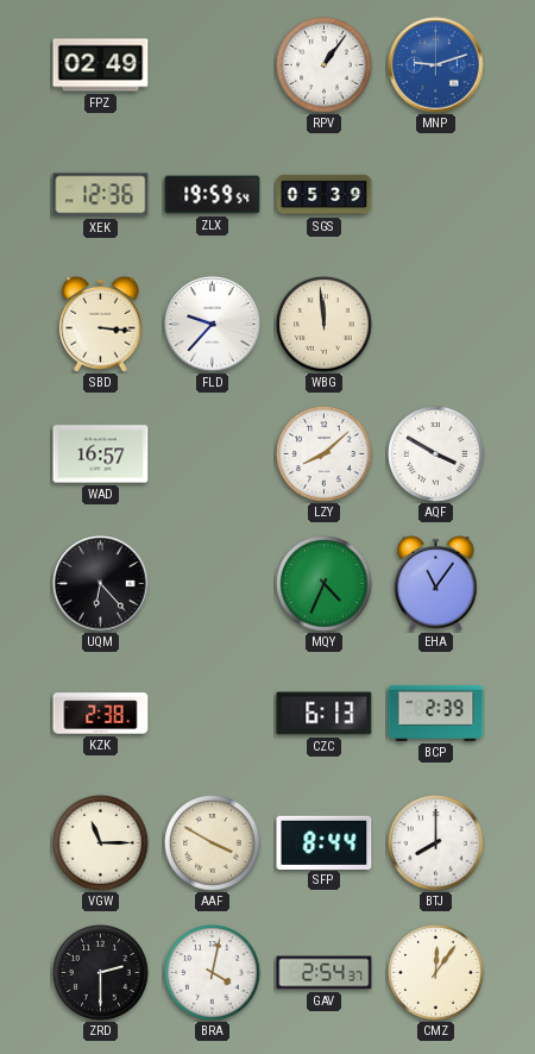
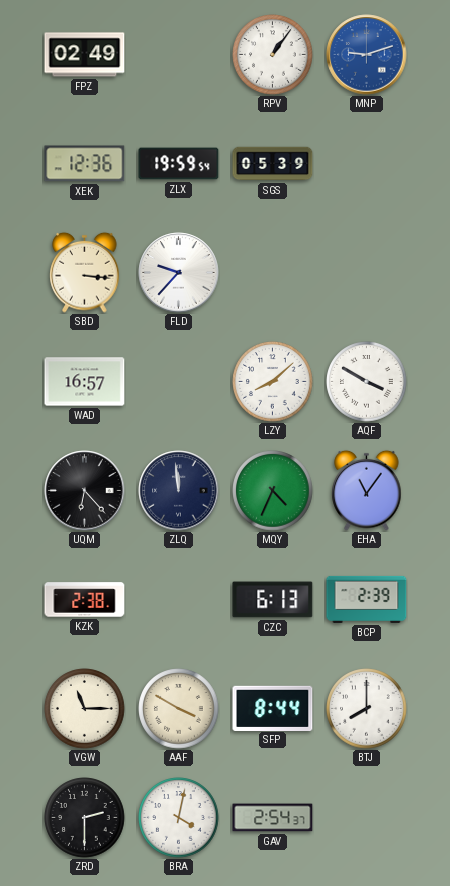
WBG: 11:59 -> none
ZLQ: none -> 11:59
CMZ: 12:06 -> none
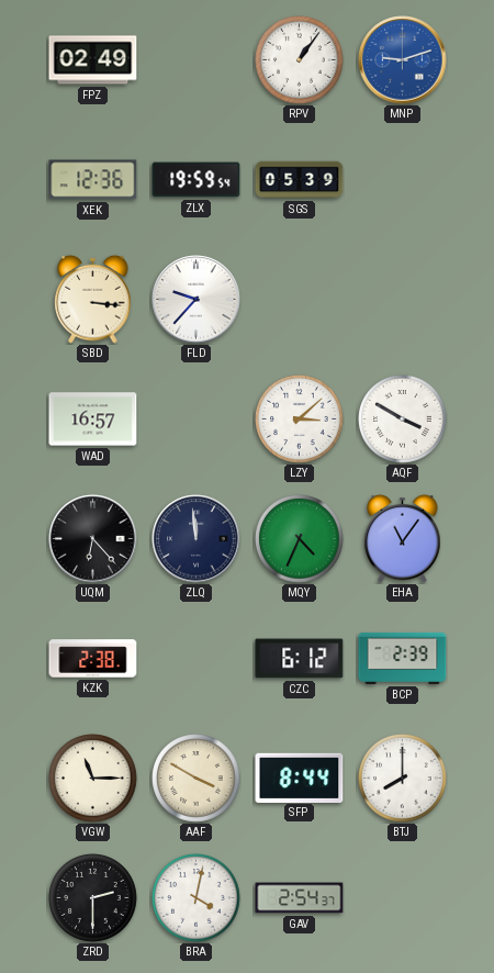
LZY: 8:08 -> 3:08
CZC: 6:13 -> 6:12
